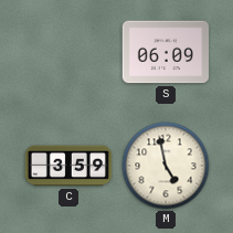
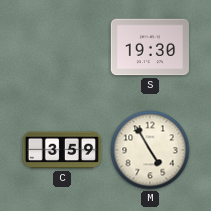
S: 06:09 -> 19:30
M: 4:58 -> 4:55
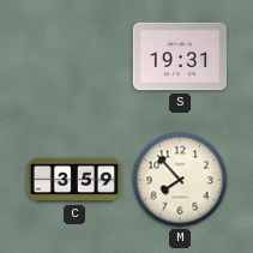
S: 19:30 -> 19:31
M: 4:55 -> 7:53
